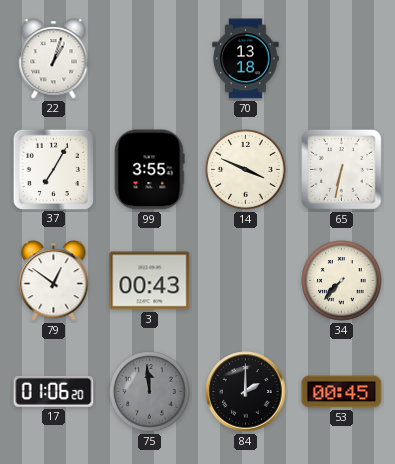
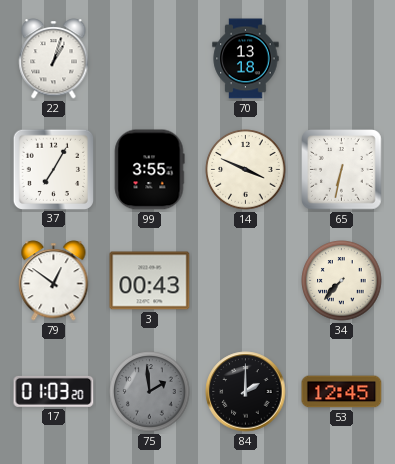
17: 01:06 -> 01:03
75: 11:59 -> 1:59
53: 00:45 -> 12:45
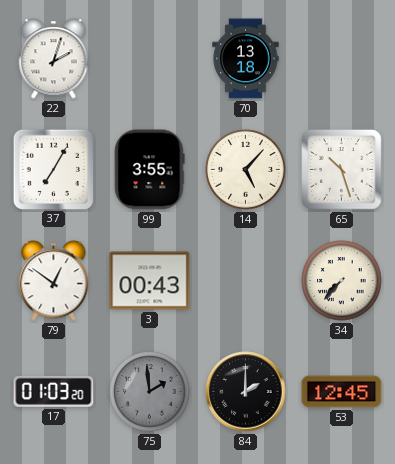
22: 1:03 -> 2:03
14: 3:49 -> 5:07
65: 6:32 -> 10:27
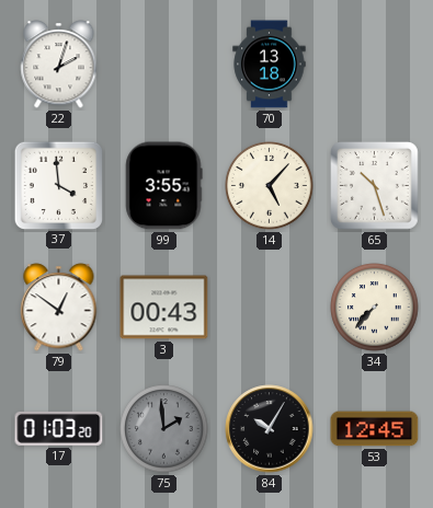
37: 7:05 -> 3:59
84: 2:00 -> 10:05
